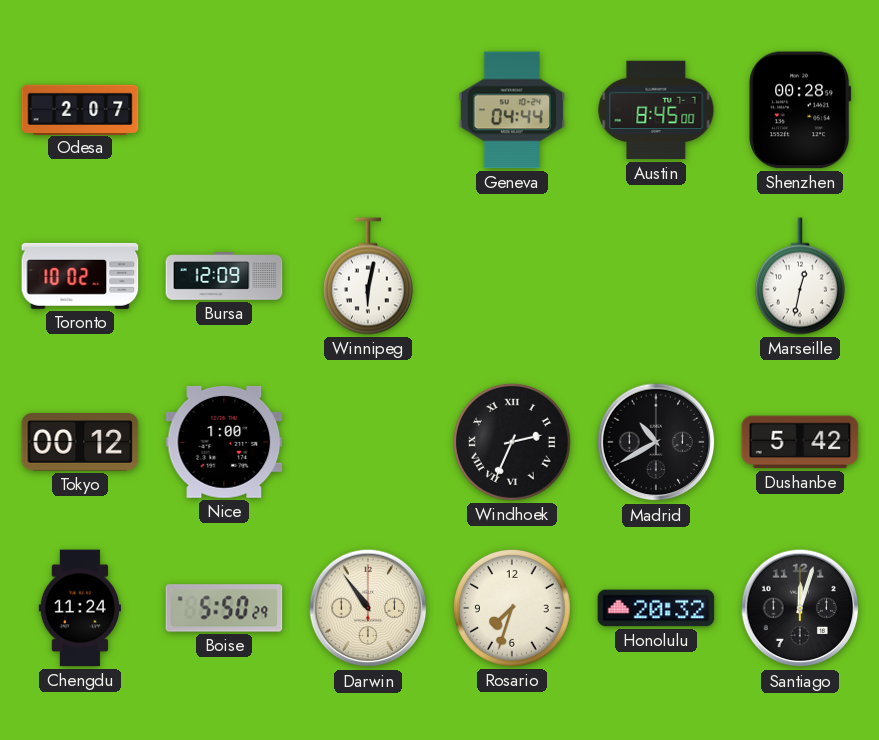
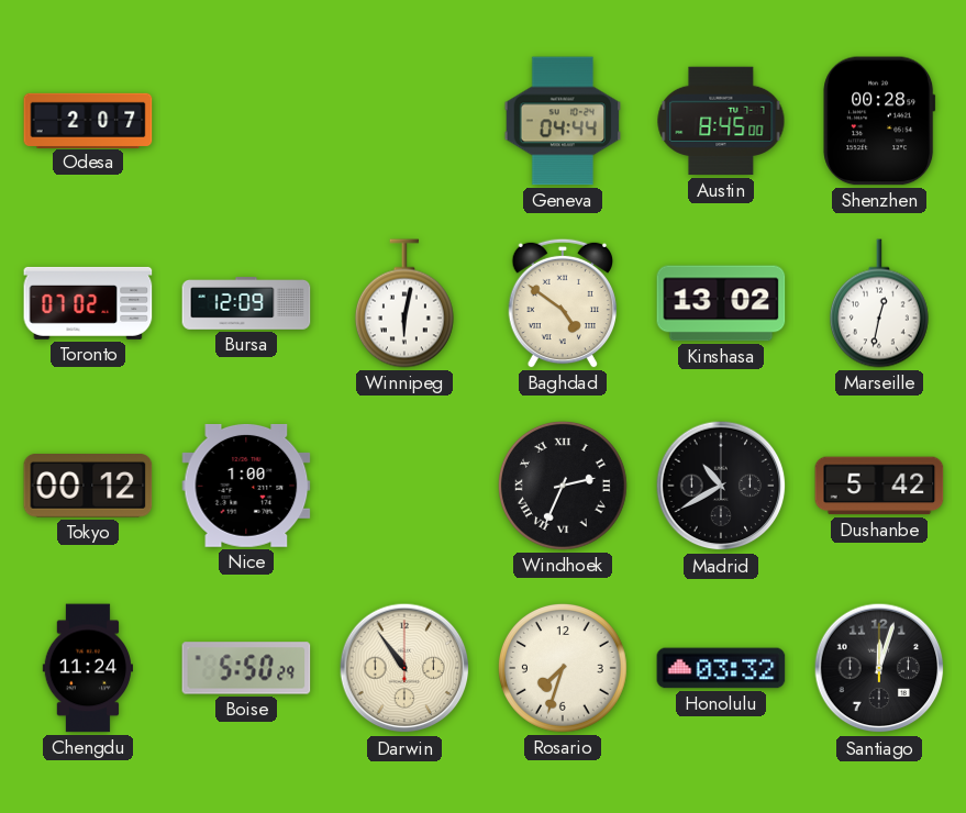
Toronto: 10:02 -> 07:02
Baghdad: none -> 4:51
Kinshasa: none -> 13:02
Honolulu: 20:32 -> 03:32
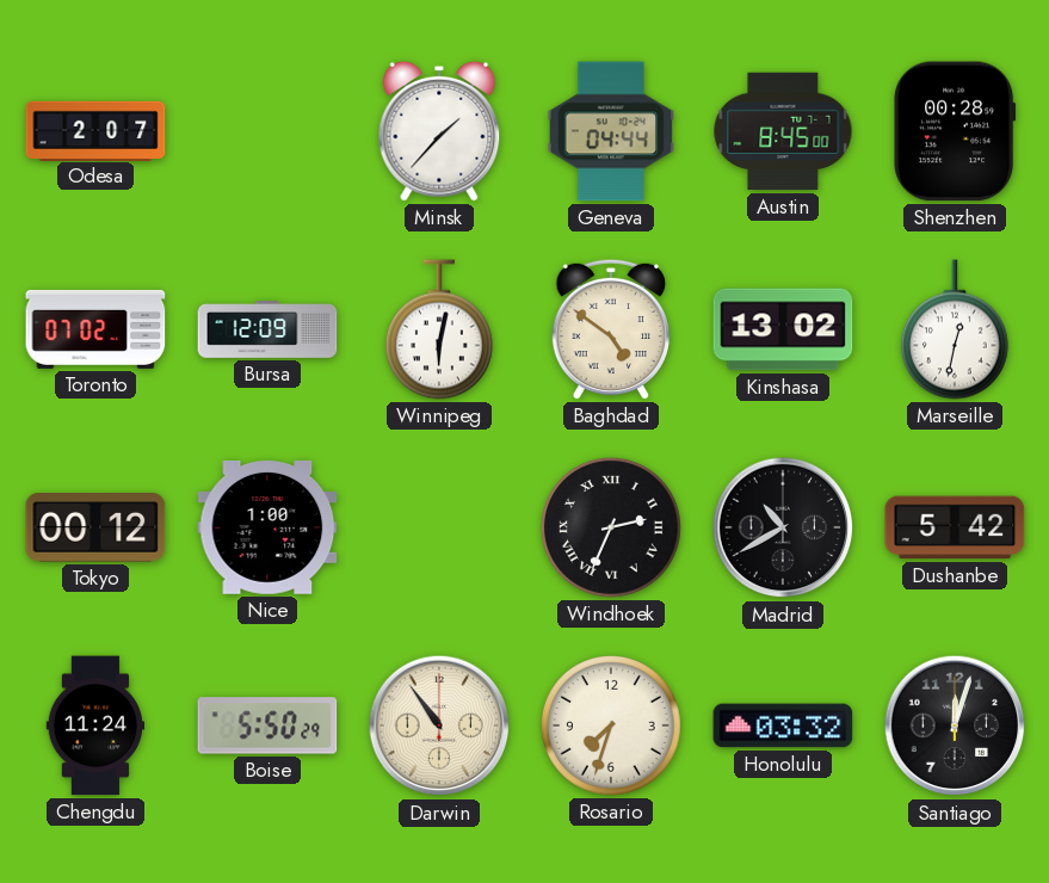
Minsk: none -> 1:37
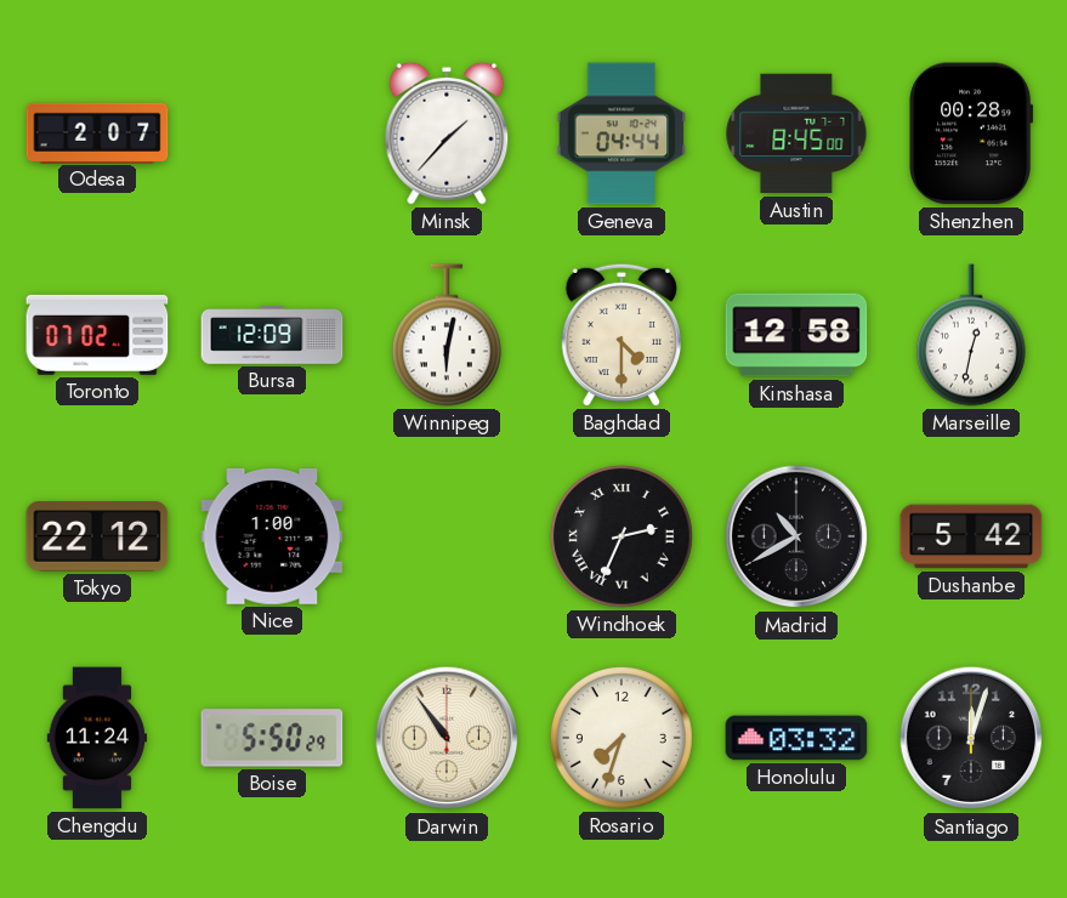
Baghdad: 4:51 -> 4:30
Kinshasa: 13:02 -> 12:58
Tokyo: 00:12 -> 22:12
